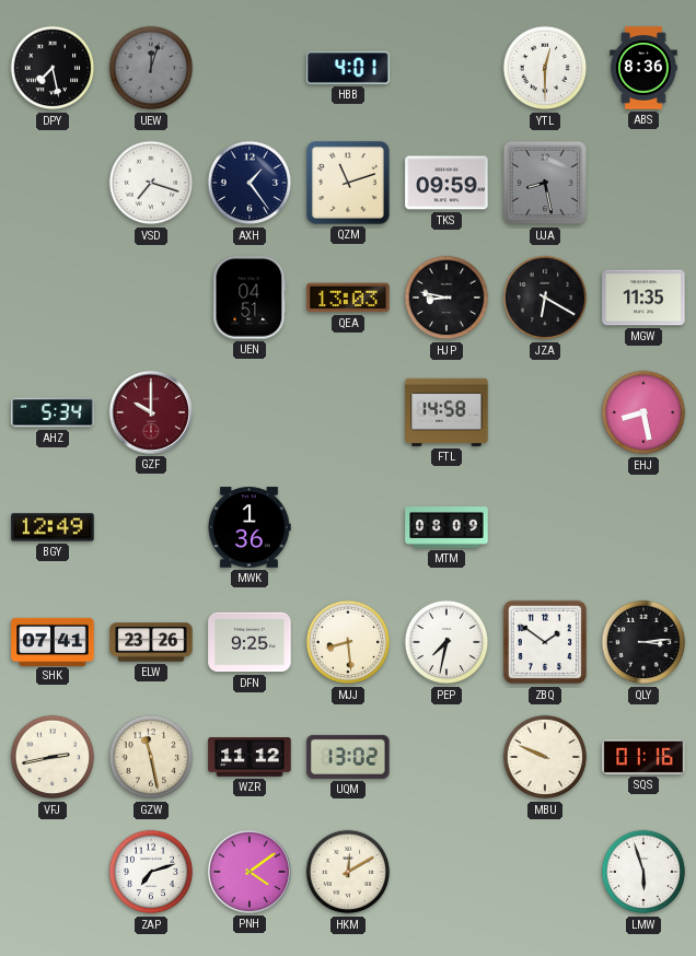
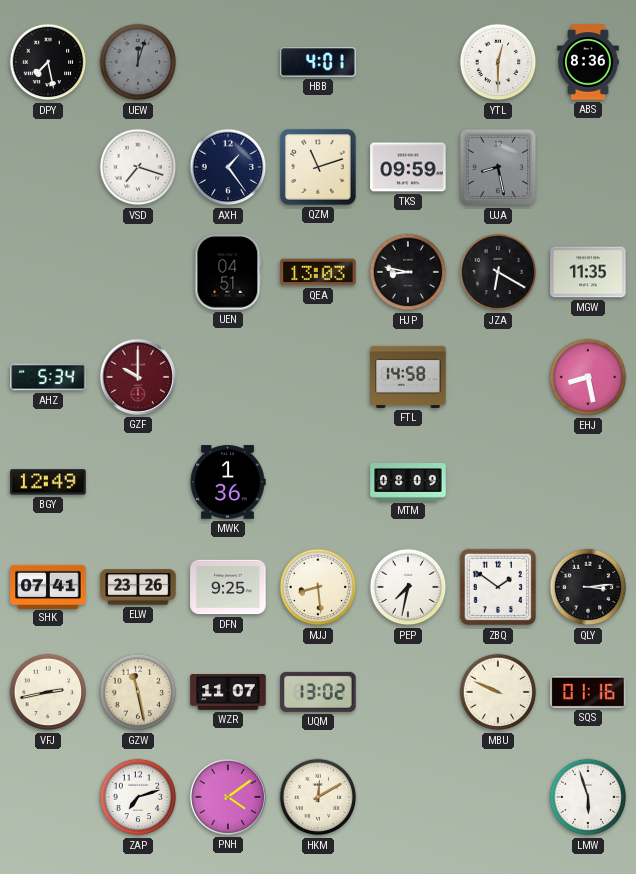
WZR: 11:12 -> 11:07
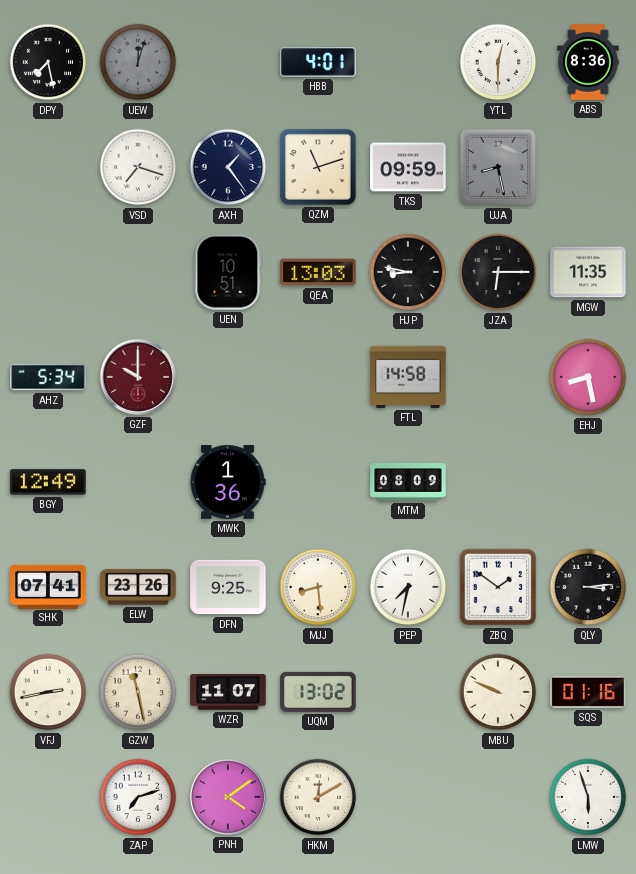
UEN: 04:51 -> 10:51
JZA: 6:20 -> 6:15
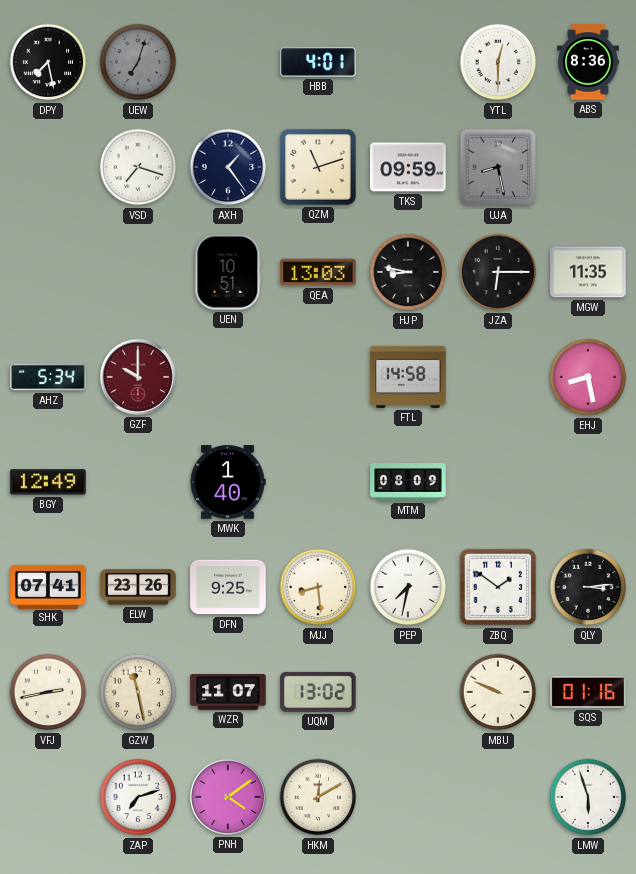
UEW: 12:03 -> 7:03
MWK: 1:36 -> 1:40
